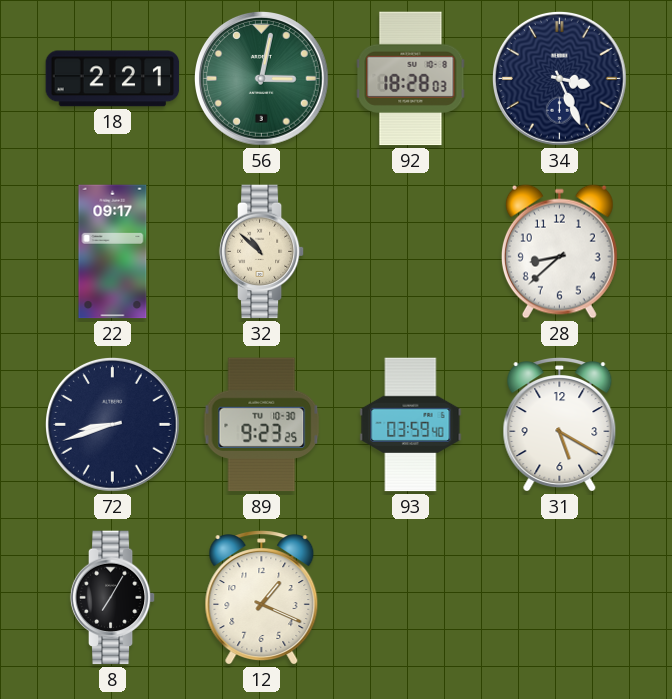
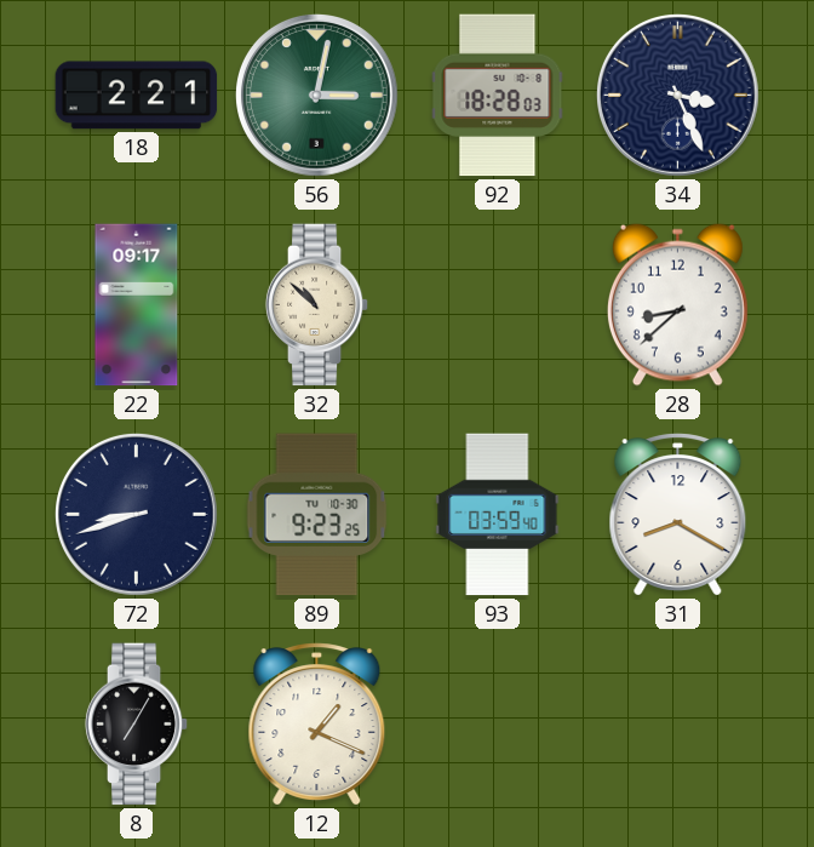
31: 5:20 -> 8:20
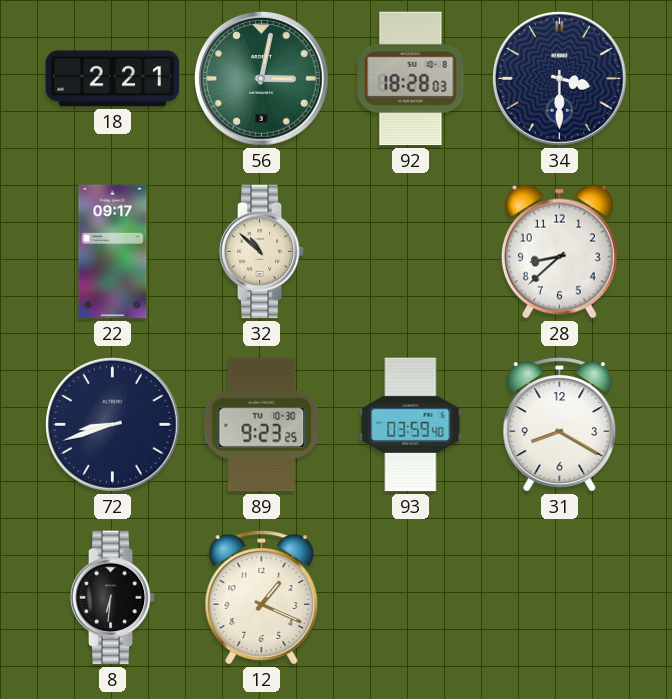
34: 3:26 -> 3:30
8: 7:05 -> 6:31
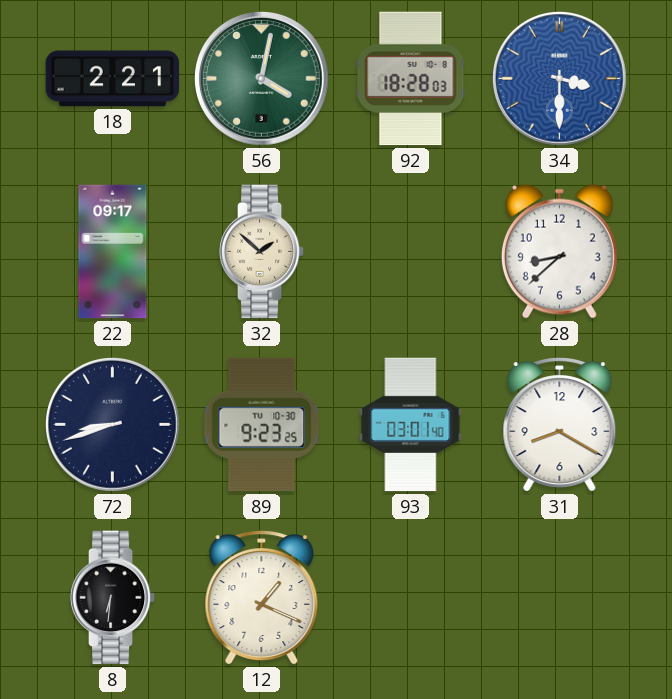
56: 3:02 -> 4:02
34 dial: navy -> blue
32: 10:52 -> 1:52
93: 03:59 -> 03:01
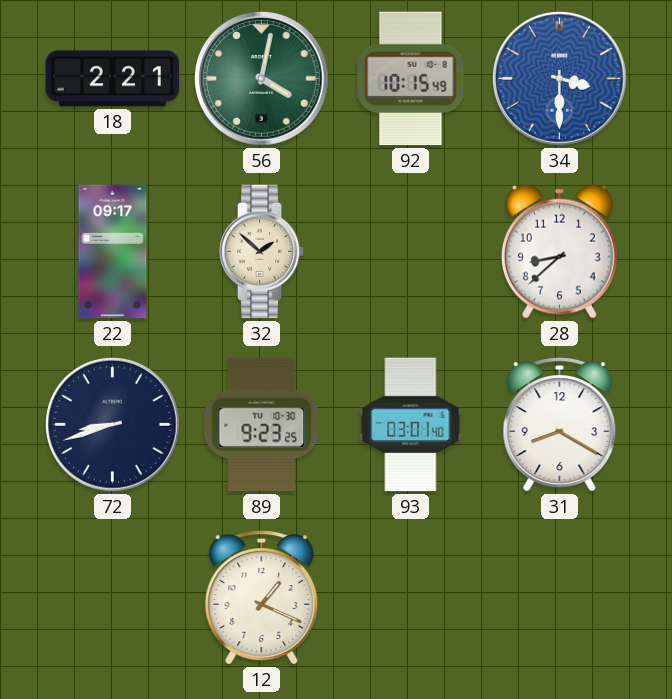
92: 18:28 -> 10:15
8: 6:31 -> none
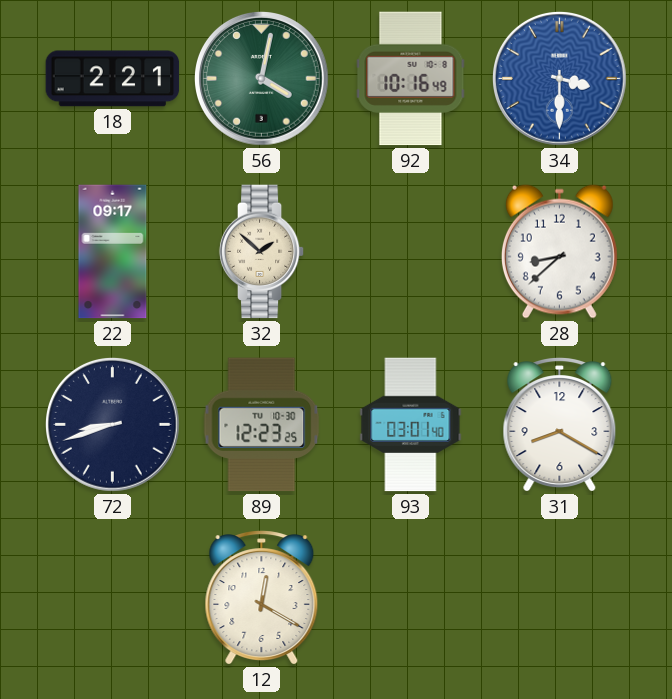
92: 10:15 -> 10:16
89: 9:23 -> 12:23
12: 1:19 -> 12:20
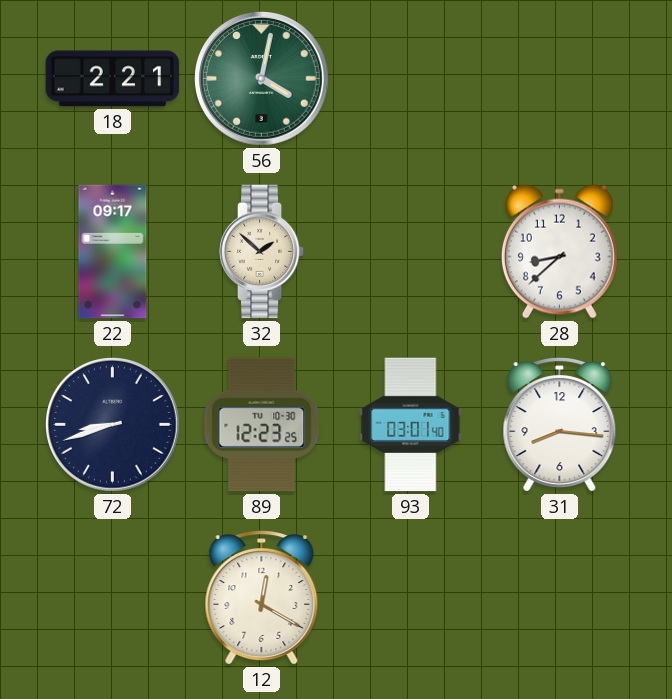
92: 10:16 -> none
34: 3:30 -> none
31: 8:20 -> 8:16
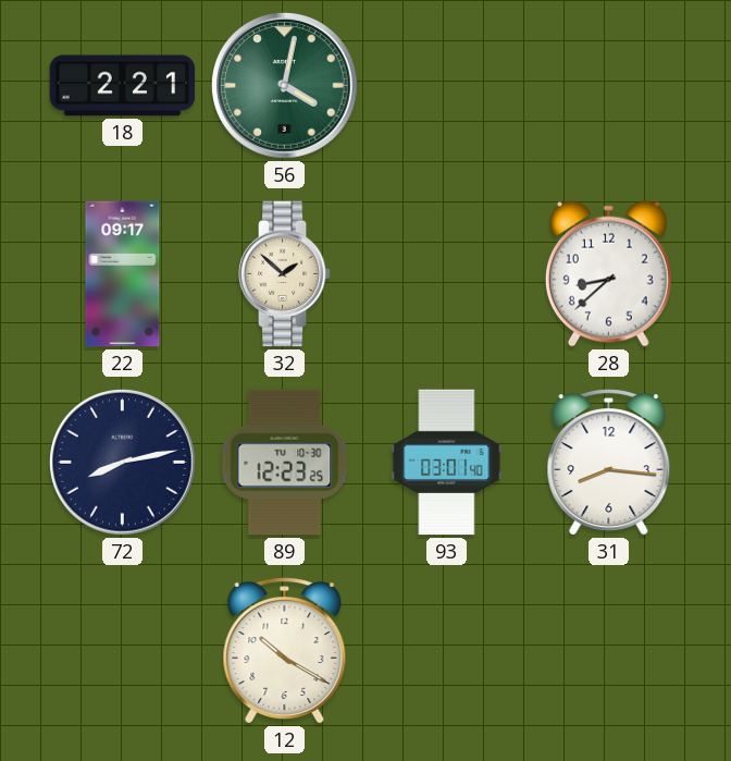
72: 8:42 -> 8:13
12: 12:20 -> 10:20
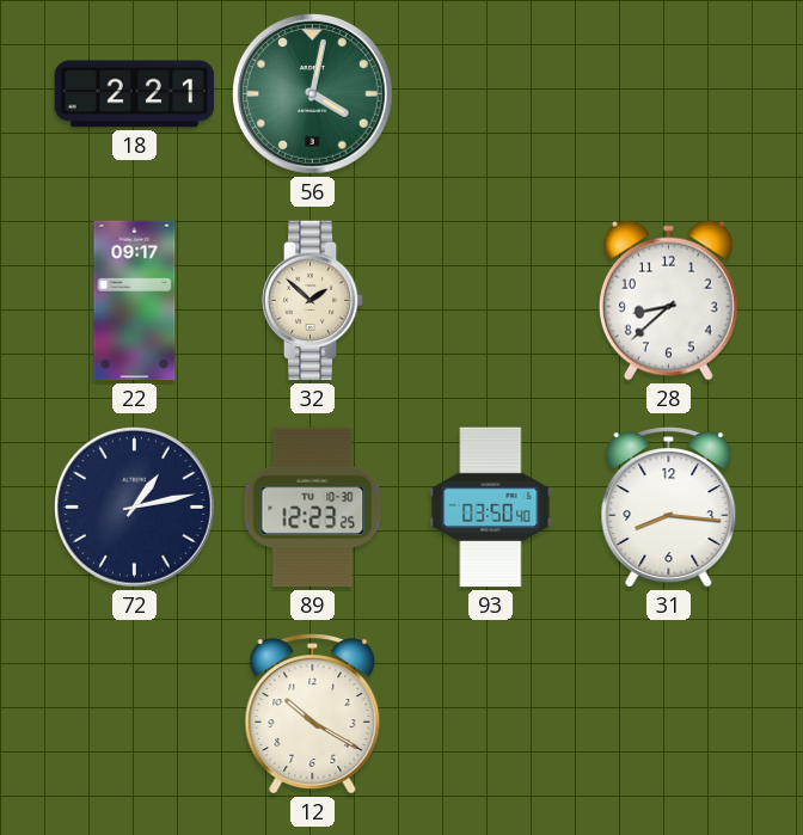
72: 8:13 -> 1:13
93: 03:01 -> 03:50
